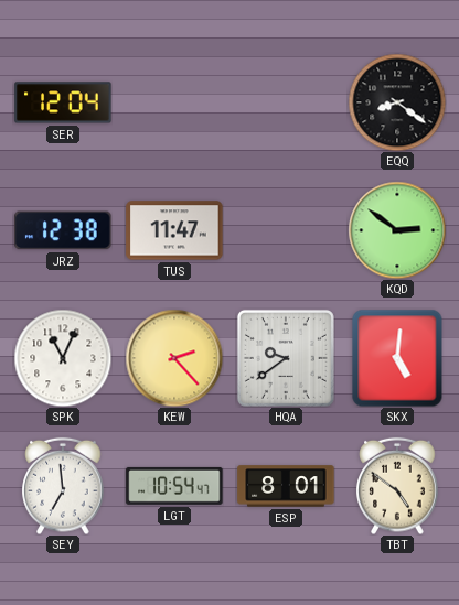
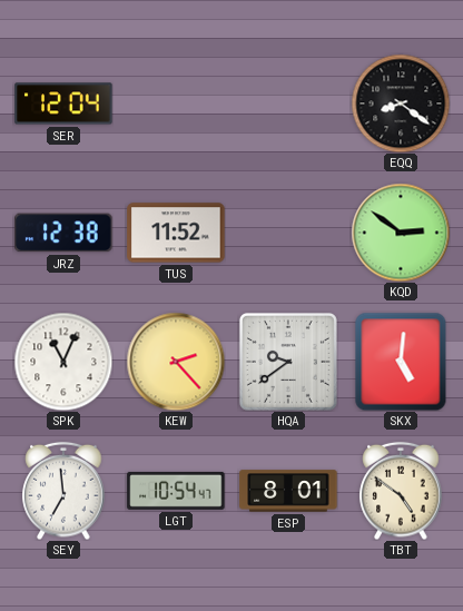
TUS: 11:47 -> 11:52
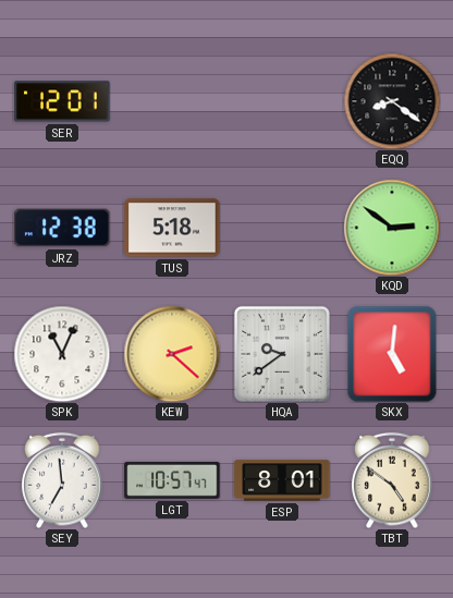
SER: 12:04 -> 12:01
TUS: 11:52 -> 5:18
KEW: 2:23 -> 2:22
LGT: 10:54 -> 10:57
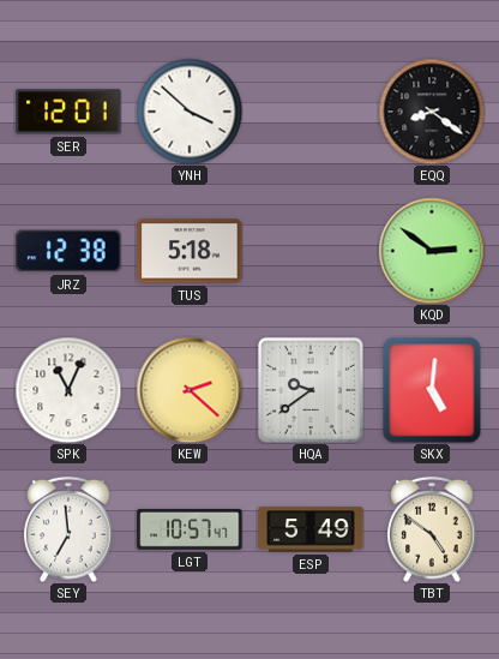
YNH: none -> 3:52
ESP: 8:01 -> 5:49
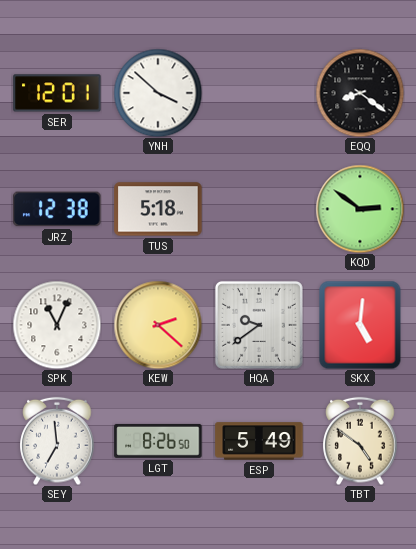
LGT: 10:57 -> 8:26
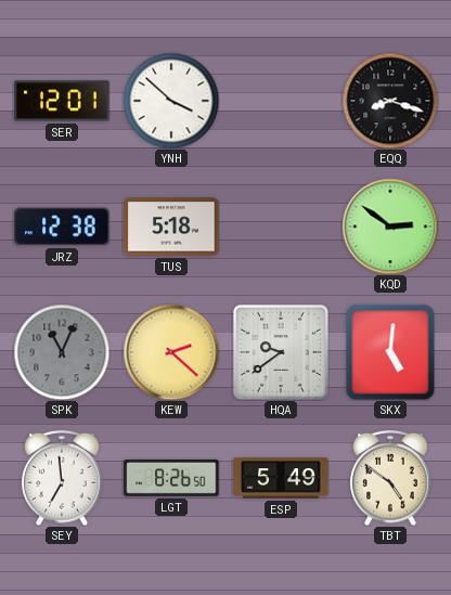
EQQ: 8:21 -> 8:18
SPK dial: white -> grey
